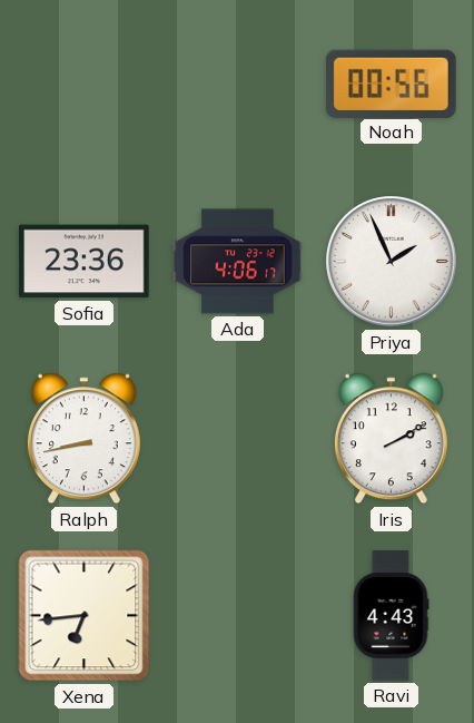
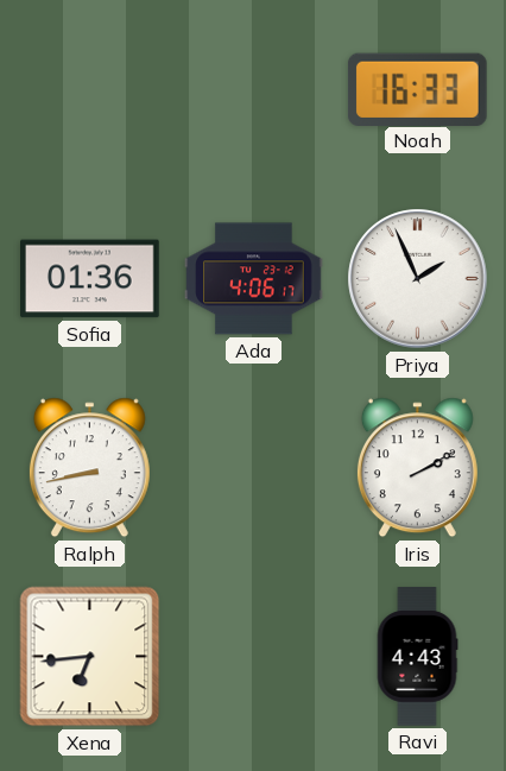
Noah: 00:56 -> 16:33
Sofia: 23:36 -> 01:36
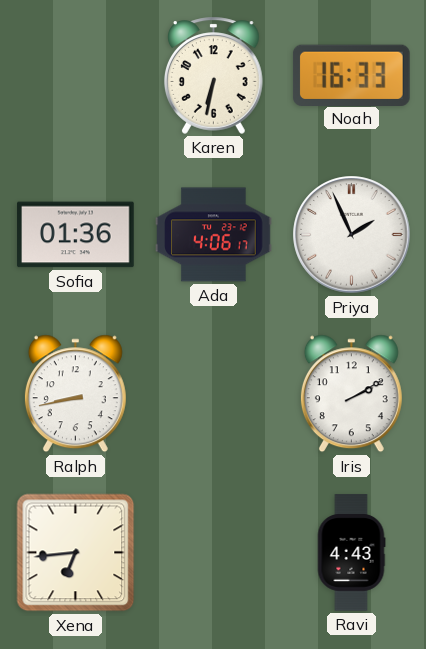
Karen: none -> 6:32
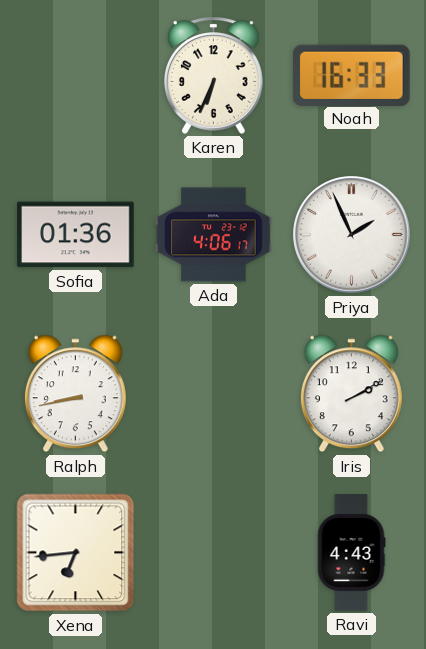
Karen: 6:32 -> 6:34
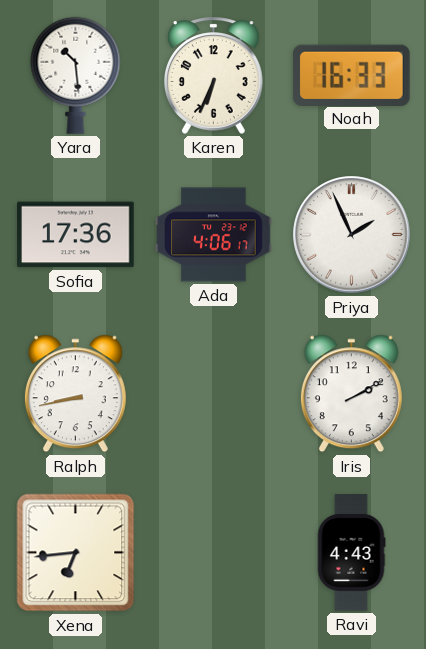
Yara: none -> 10:29
Sofia: 01:36 -> 17:36
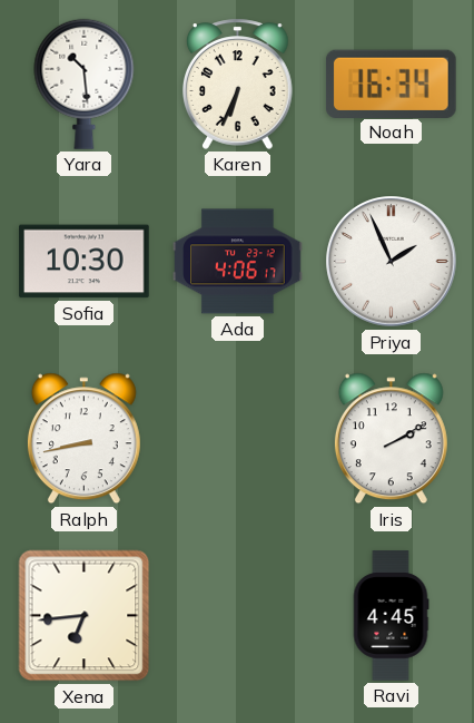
Noah: 16:33 -> 16:34
Sofia: 17:36 -> 10:30
Ravi: 4:43 -> 4:45
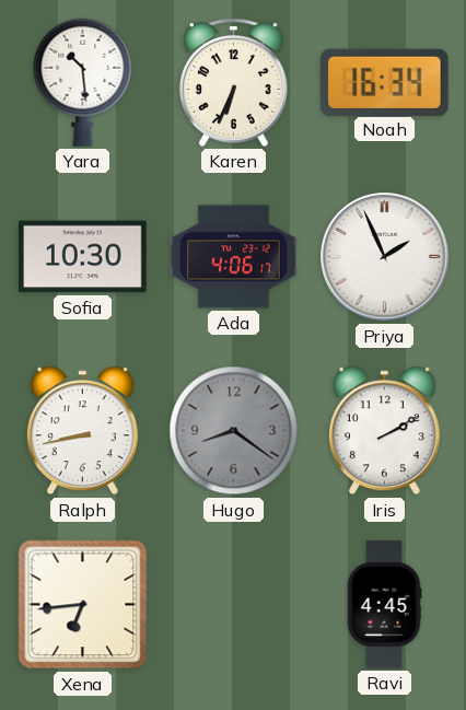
Hugo: none -> 8:21
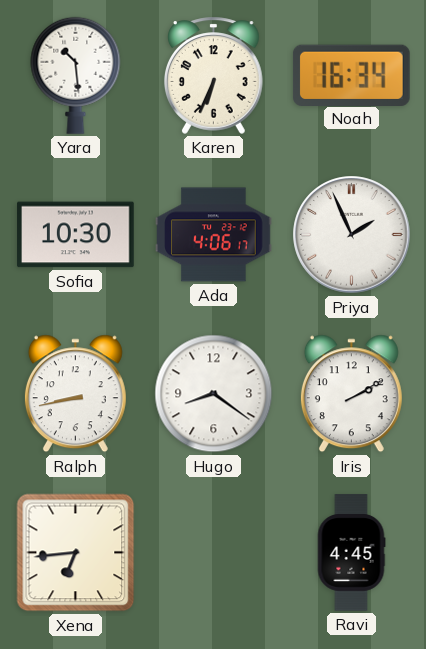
Hugo dial: grey -> white
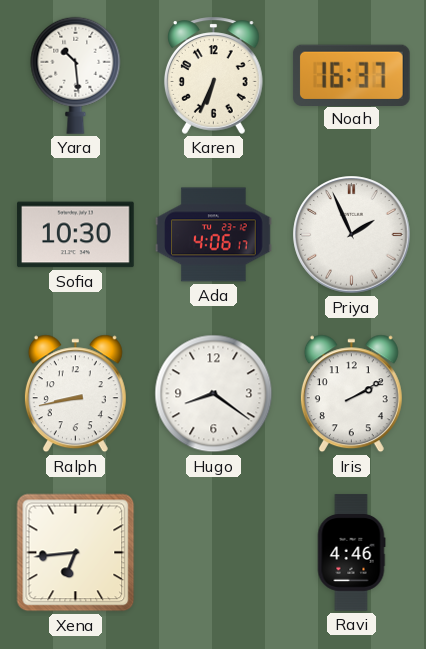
Noah: 16:34 -> 16:37
Ravi: 4:45 -> 4:46
